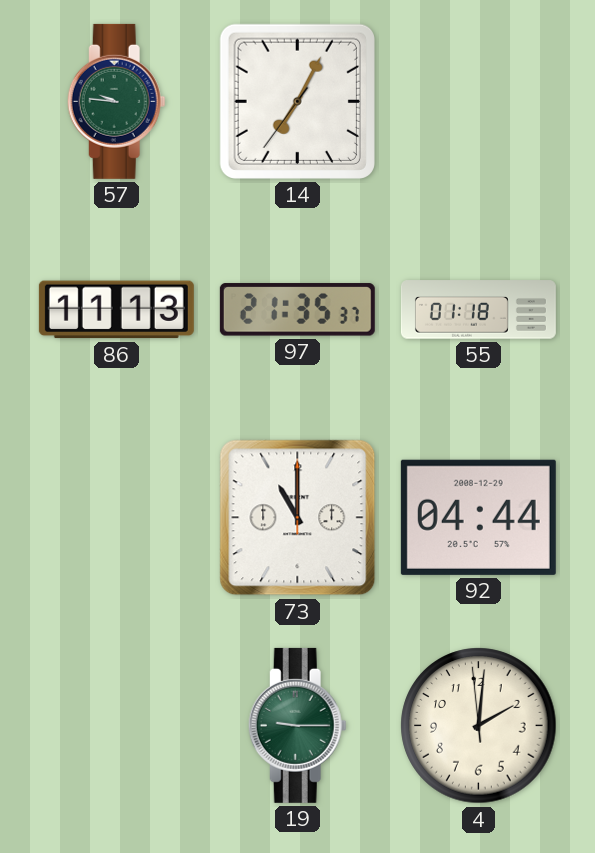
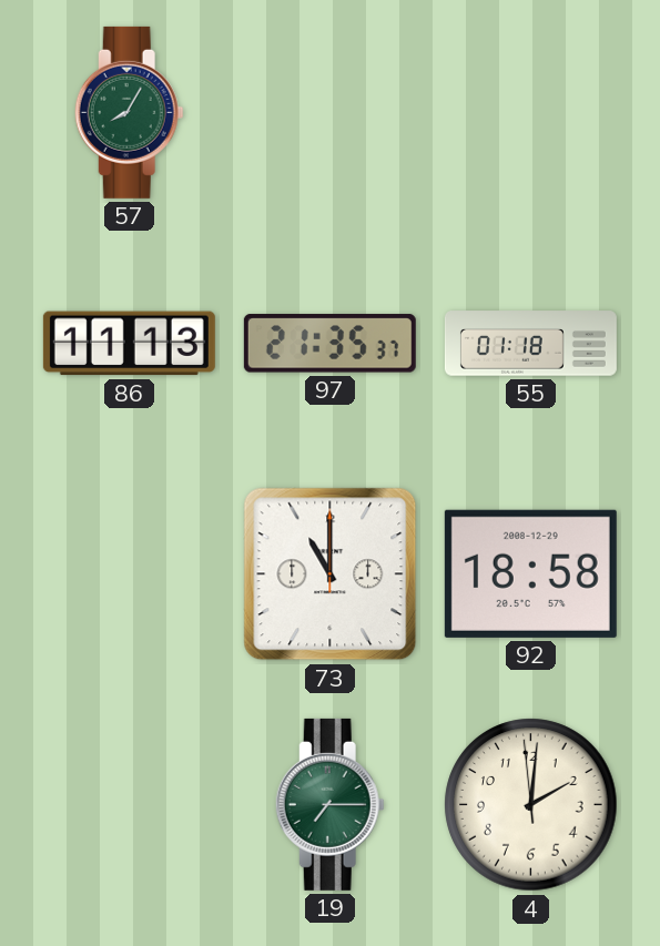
57: 9:46 -> 8:05
14: 7:04 -> none
92: 04:44 -> 18:58
19: 9:15 -> 7:15
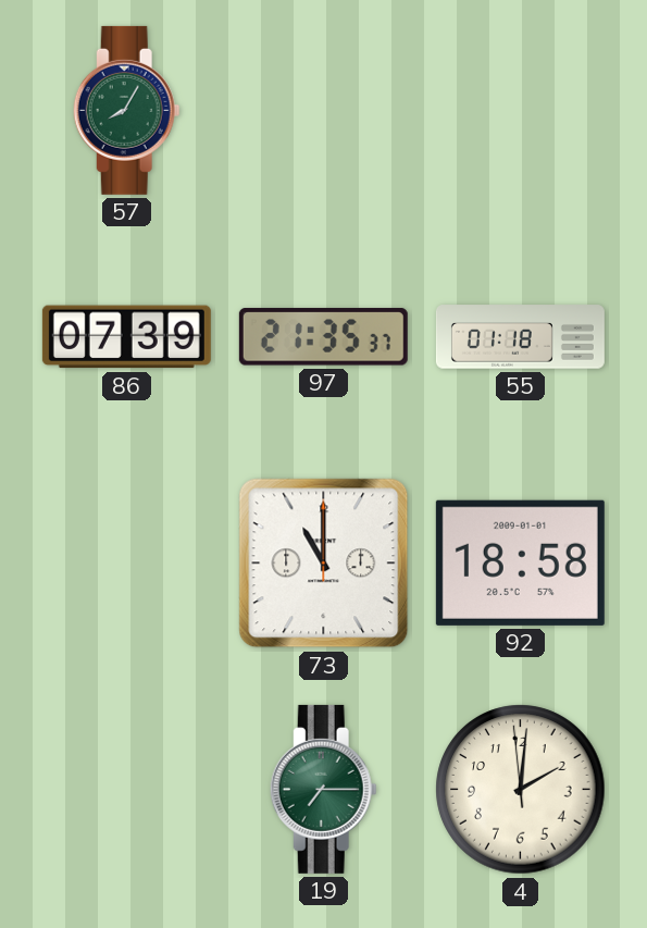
86: 11:13 -> 07:39
92 date: 2008-12-29 -> 2009-01-01
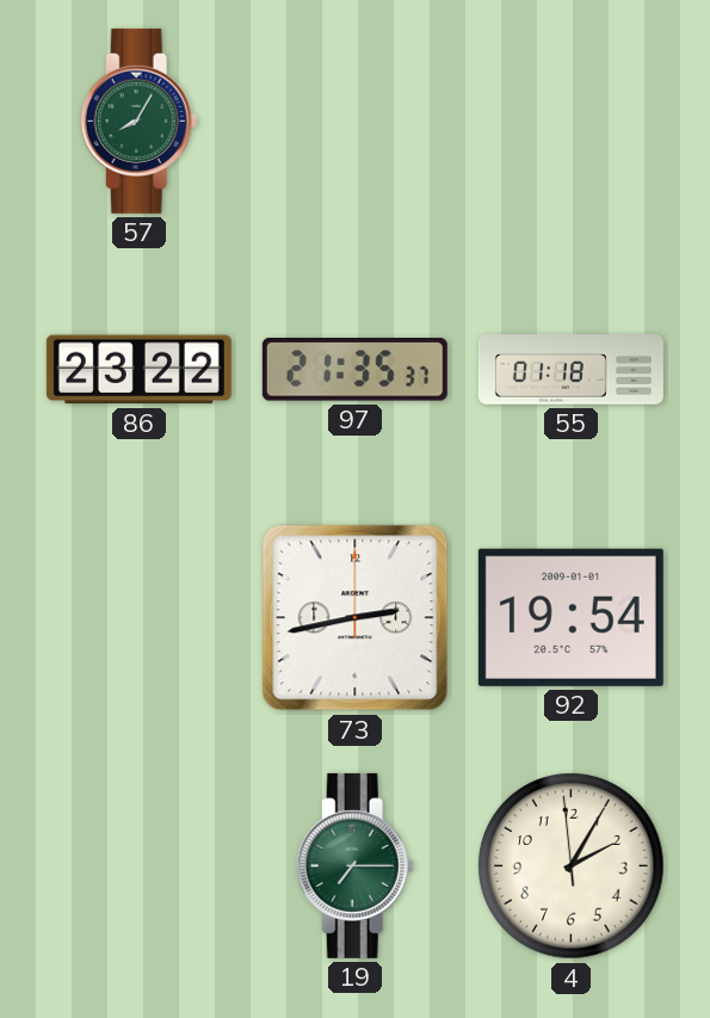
86: 07:39 -> 23:22
73: 11:00 -> 2:43
92: 18:58 -> 19:54
4: 2:00 -> 2:04
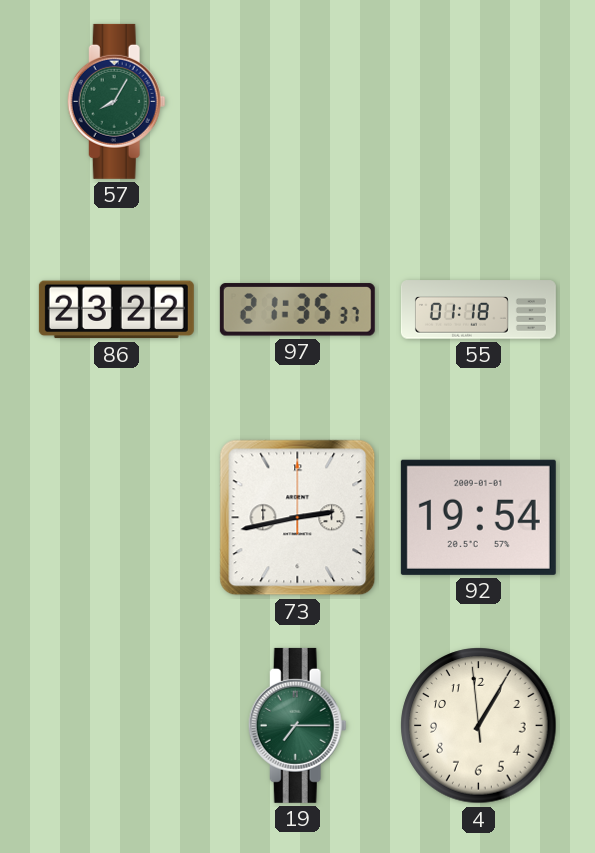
4: 2:04 -> 1:04
